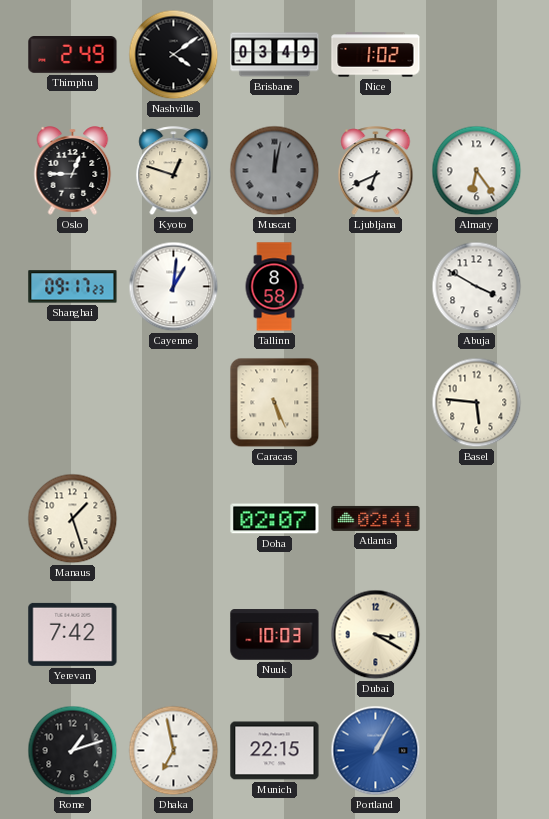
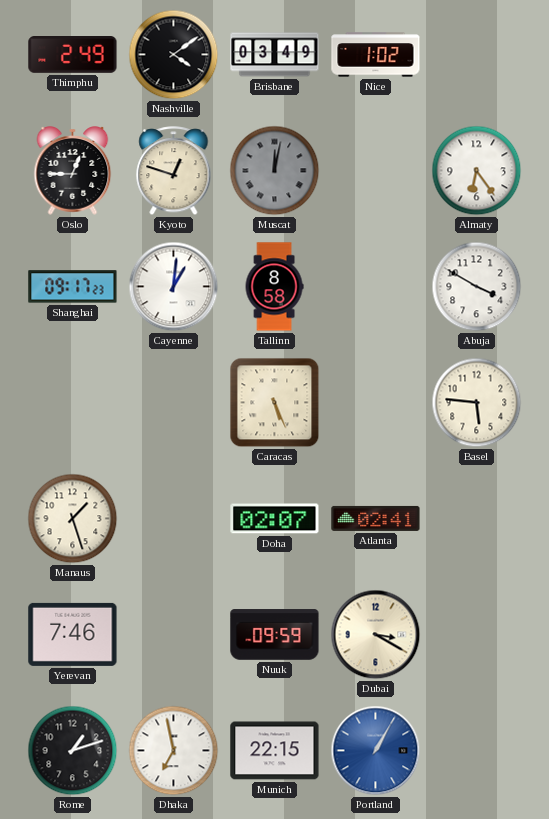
Ljubljana: 6:41 -> none
Yerevan: 7:42 -> 7:46
Nuuk: 10:03 -> 09:59
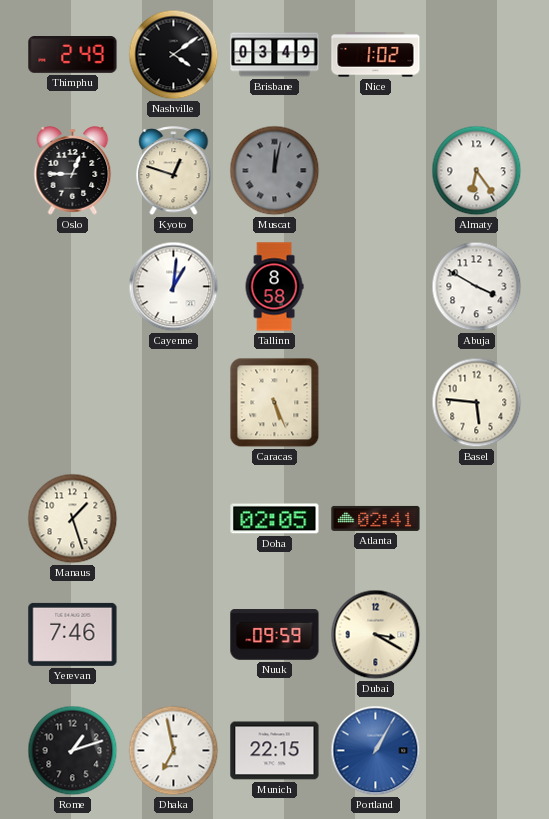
Shanghai: 09:17 -> none
Doha: 02:07 -> 02:05
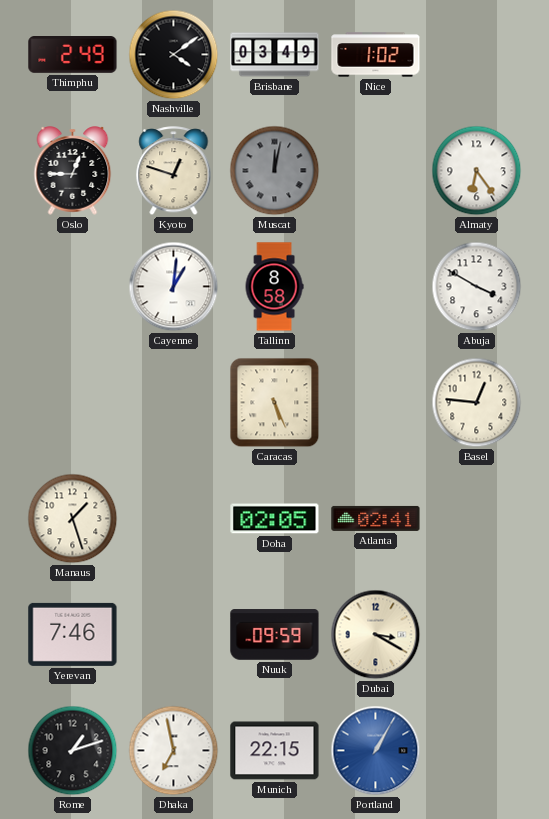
Basel: 5:46 -> 12:46
